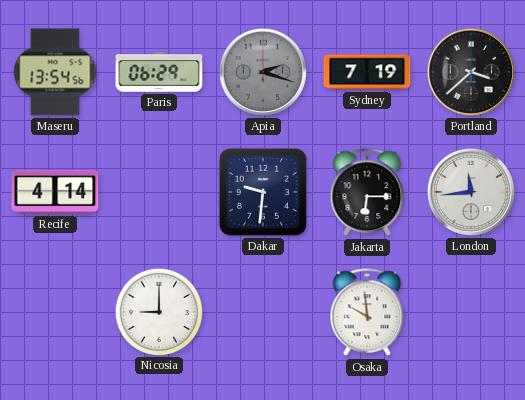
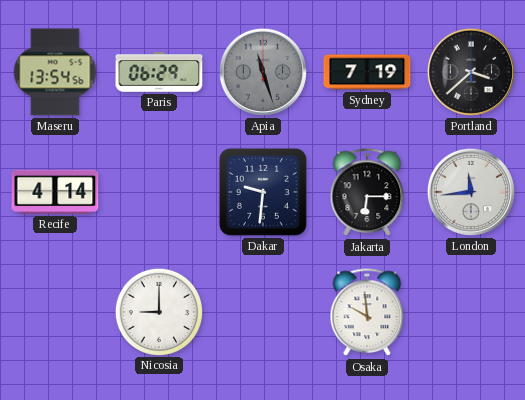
Apia: 2:18 -> 11:27
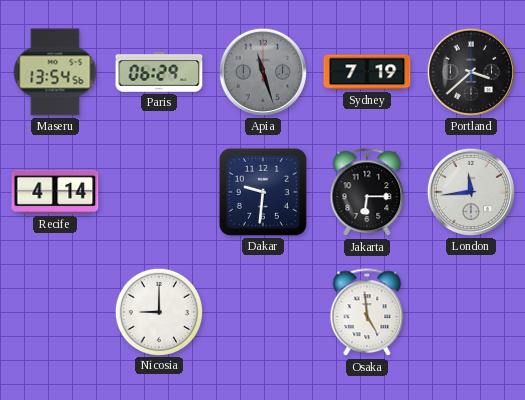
Osaka: 9:59 -> 4:59
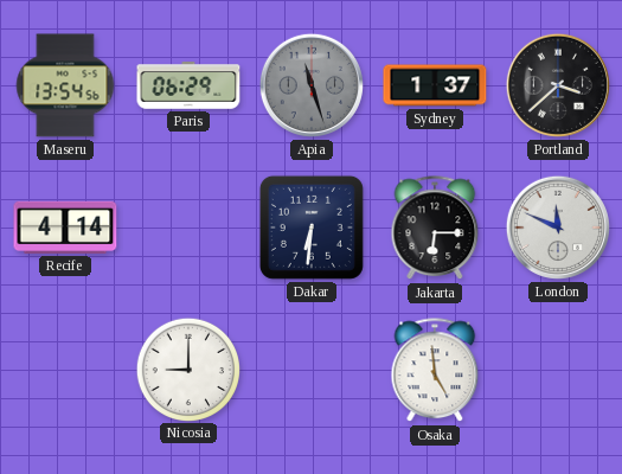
Sydney: 7:19 -> 1:37
Dakar: 9:31 -> 6:31
London: 11:44 -> 11:49
